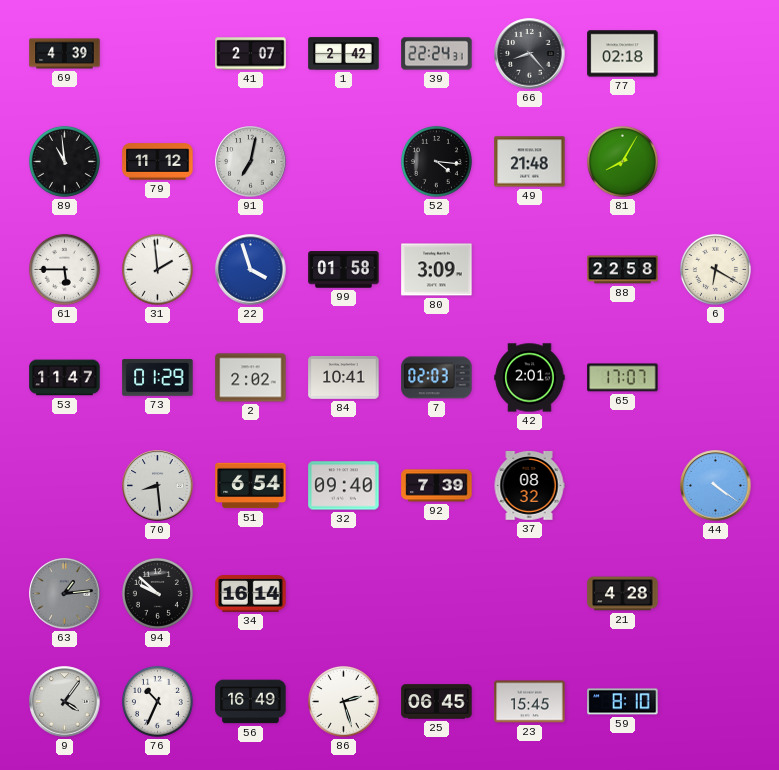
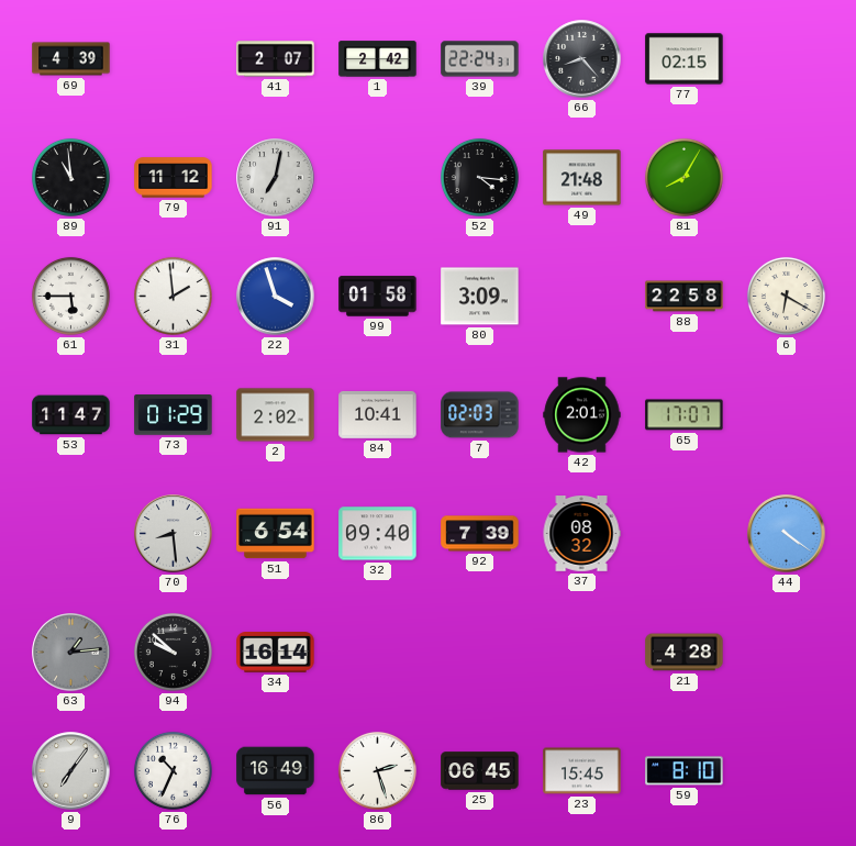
77: 02:18 -> 02:15
9: 4:06 -> 7:06
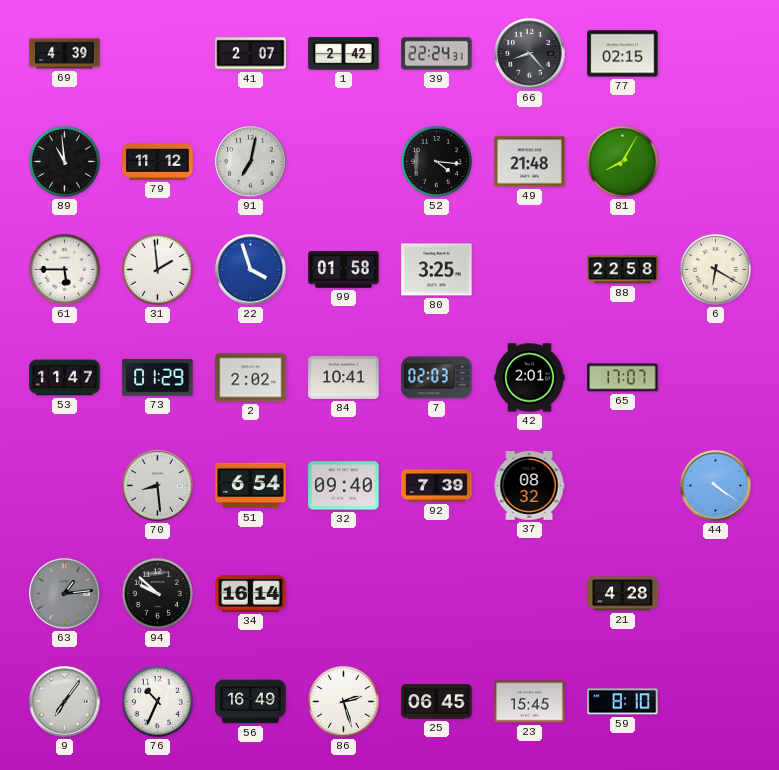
80: 3:09 -> 3:25
